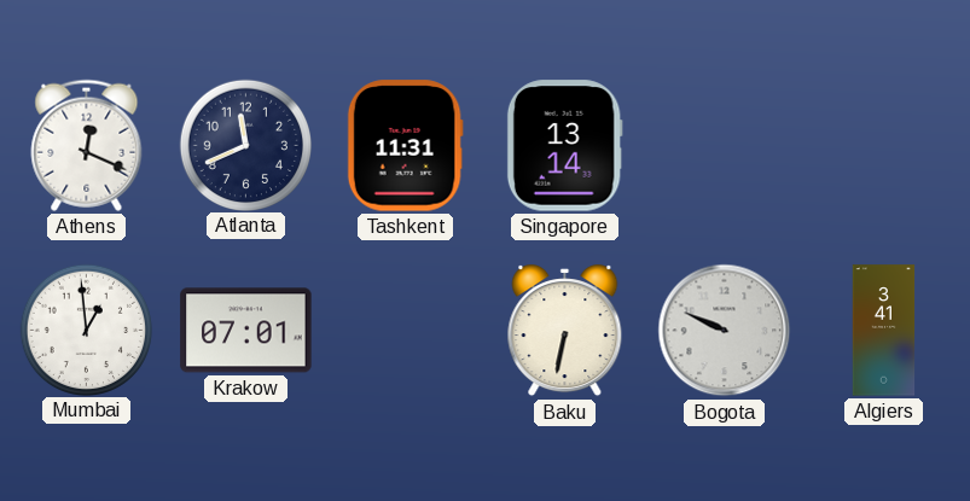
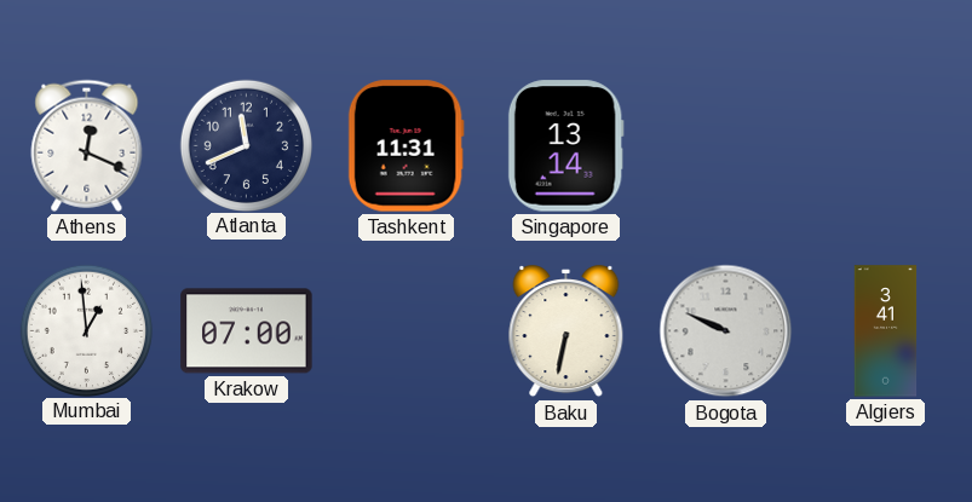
Krakow: 07:01 -> 07:00
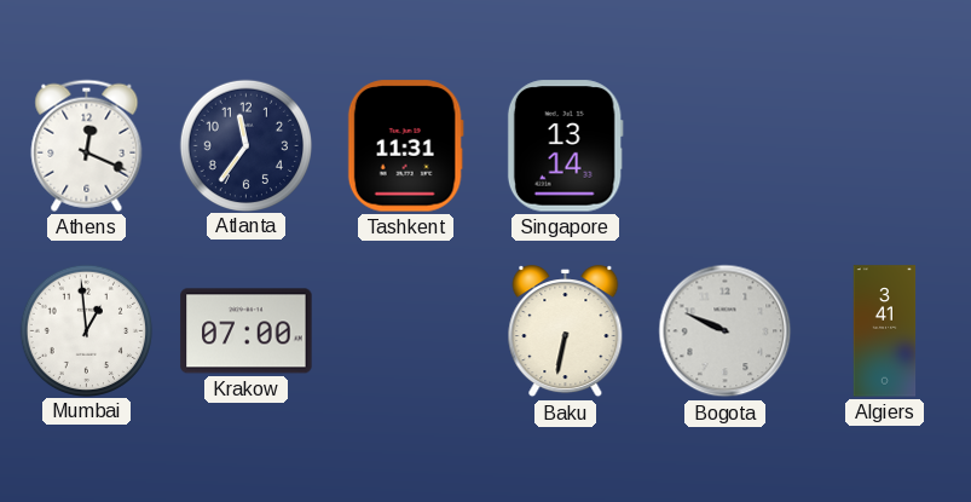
Atlanta: 11:41 -> 11:36
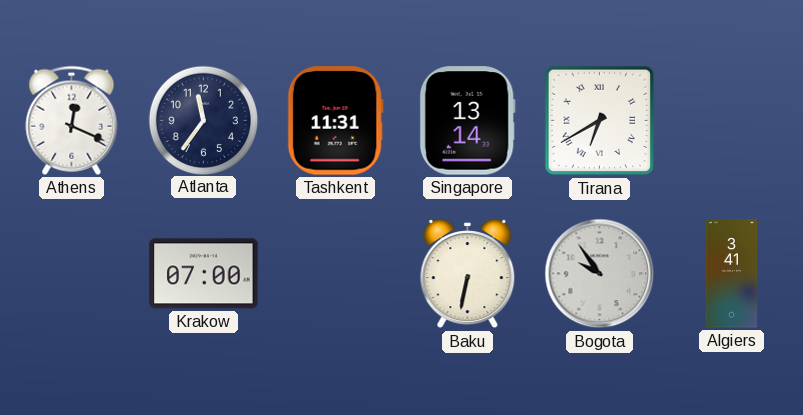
Tirana: none -> 6:40
Mumbai: 12:59 -> none
Bogota: 9:49 -> 9:54
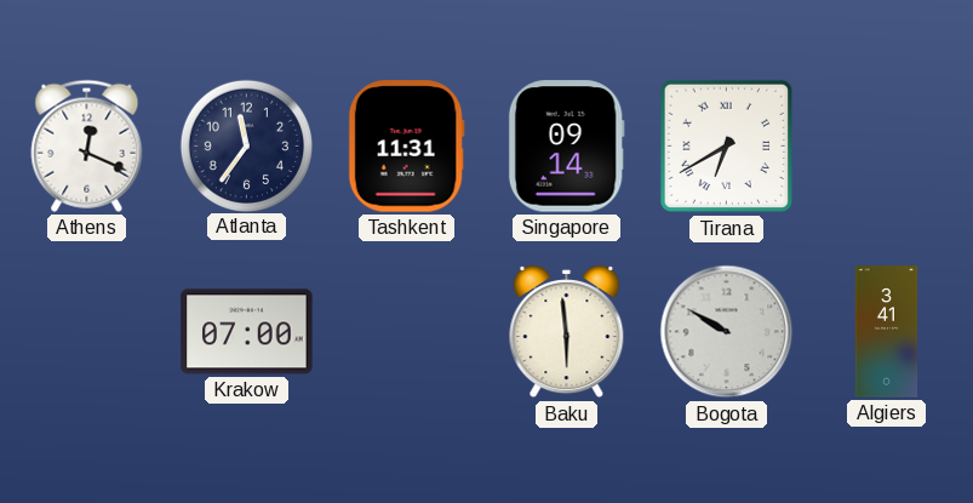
Singapore: 13:14 -> 09:14
Baku: 6:32 -> 5:59
Bogota: 9:54 -> 9:50
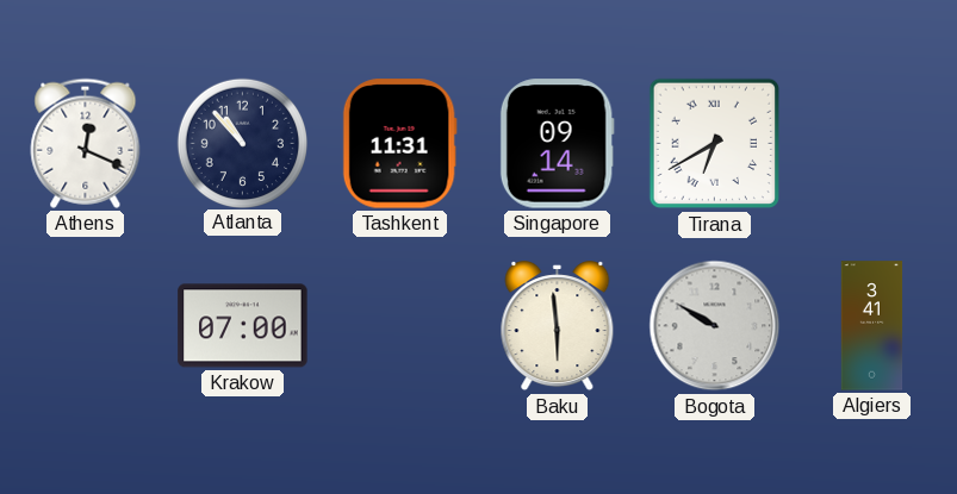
Atlanta: 11:36 -> 10:53
